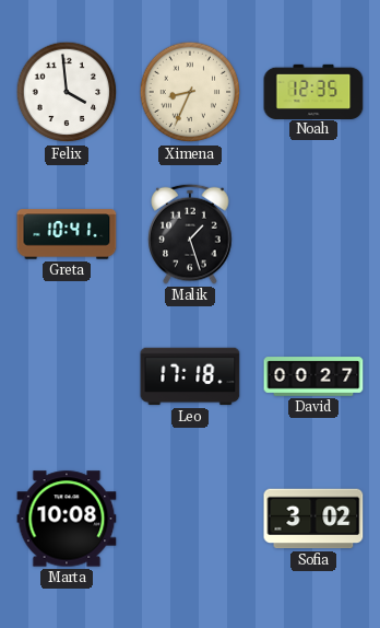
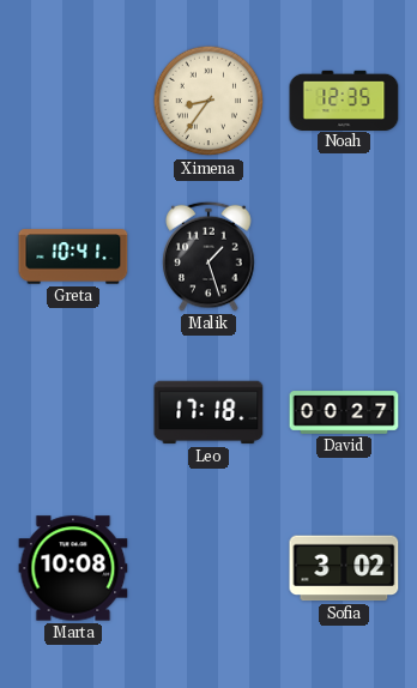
Felix: 3:59 -> none
Ximena: 8:34 -> 8:36
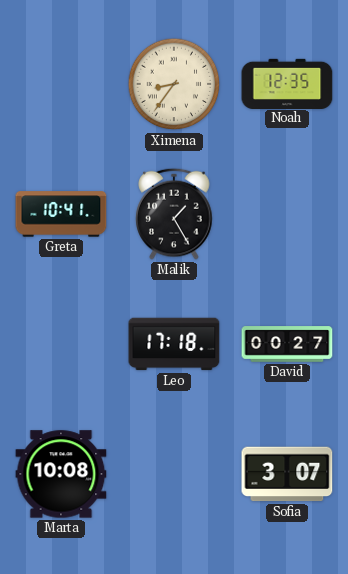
Malik: 1:27 -> 1:25
Sofia: 3:02 -> 3:07
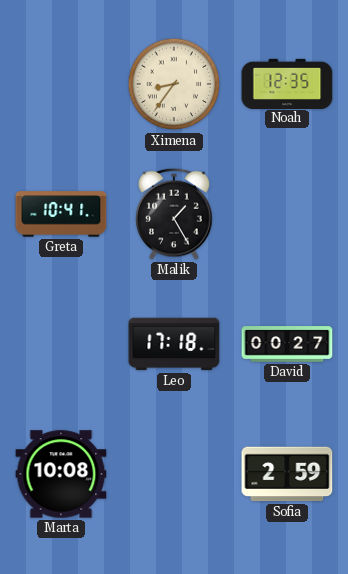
Sofia: 3:07 -> 2:59
